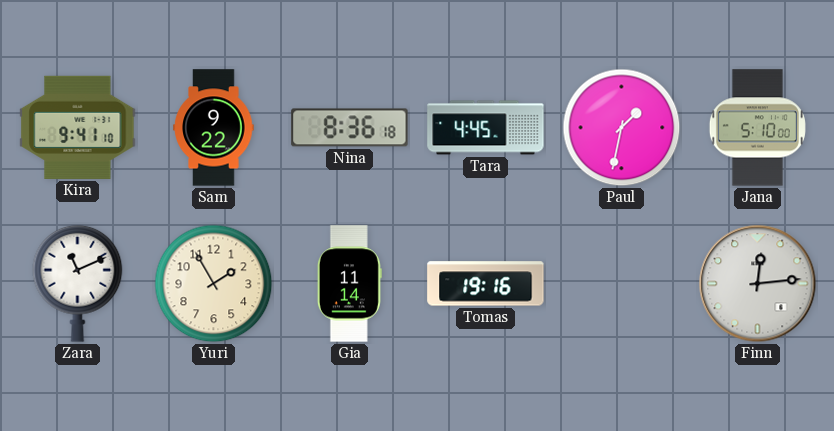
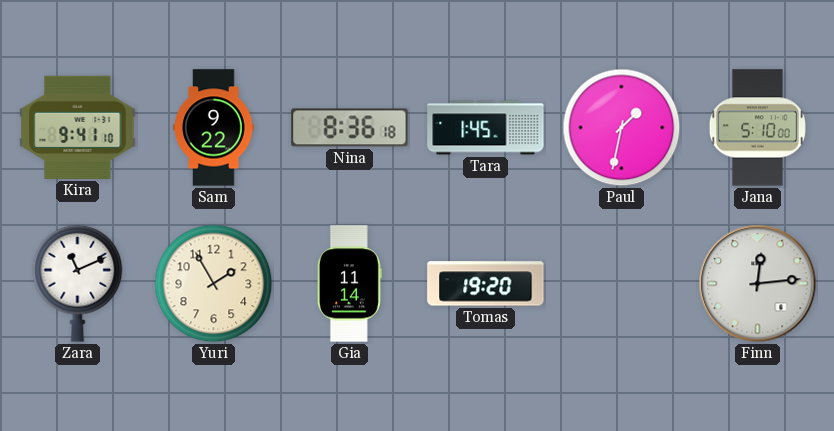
Tara: 4:45 -> 1:45
Tomas: 19:16 -> 19:20
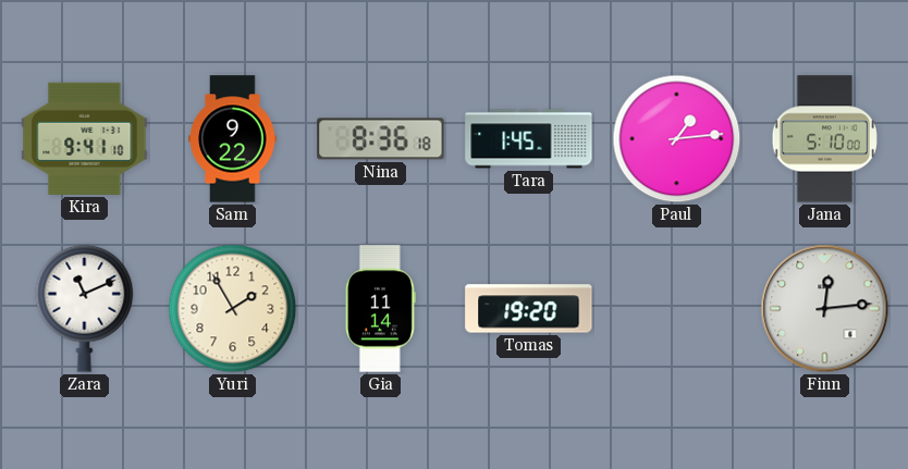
Paul: 1:32 -> 1:14
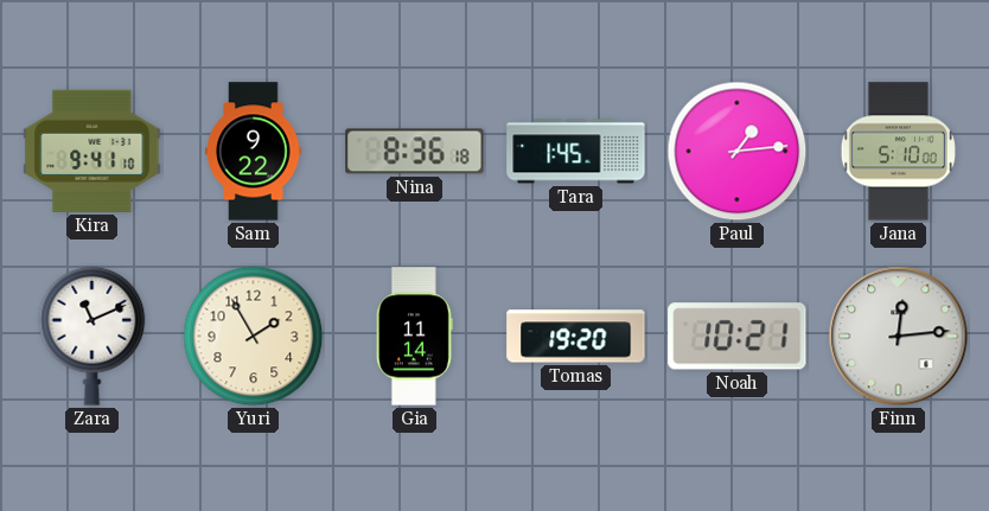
Noah: none -> 10:21
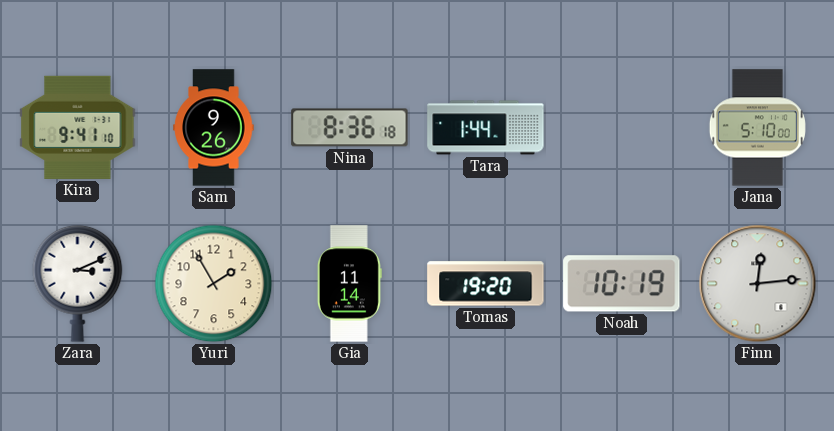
Sam: 9:22 -> 9:26
Tara: 1:45 -> 1:44
Paul: 1:14 -> none
Zara: 11:11 -> 3:11
Noah: 10:21 -> 10:19
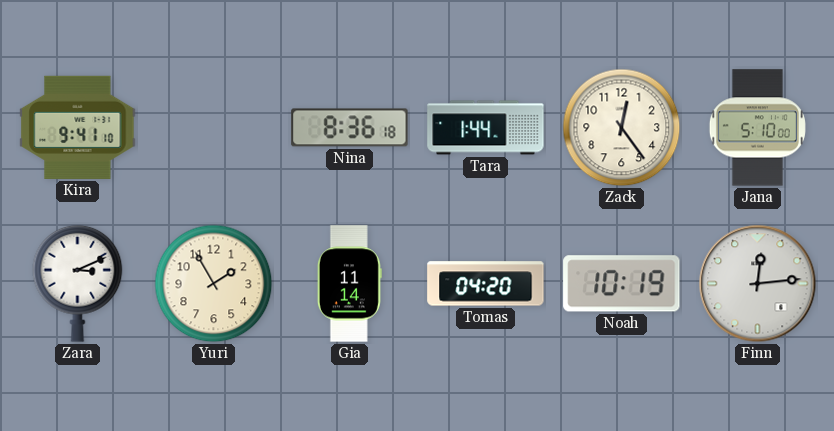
Sam: 9:26 -> none
Zack: none -> 12:24
Tomas: 19:20 -> 04:20
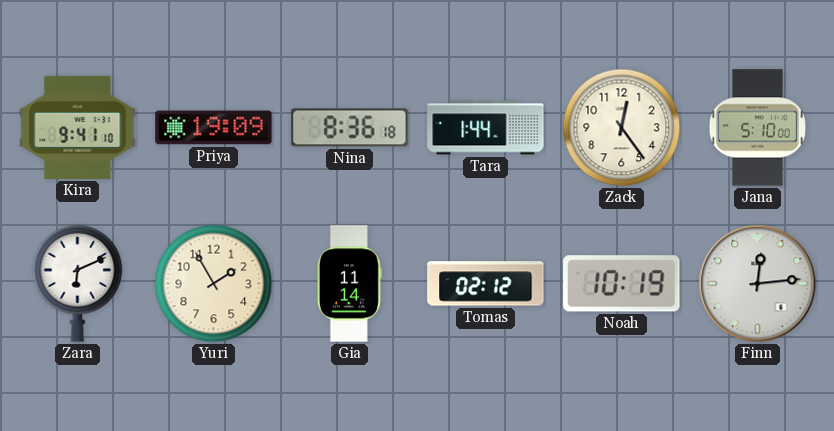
Priya: none -> 19:09
Zara: 3:11 -> 6:11
Tomas: 04:20 -> 02:12
